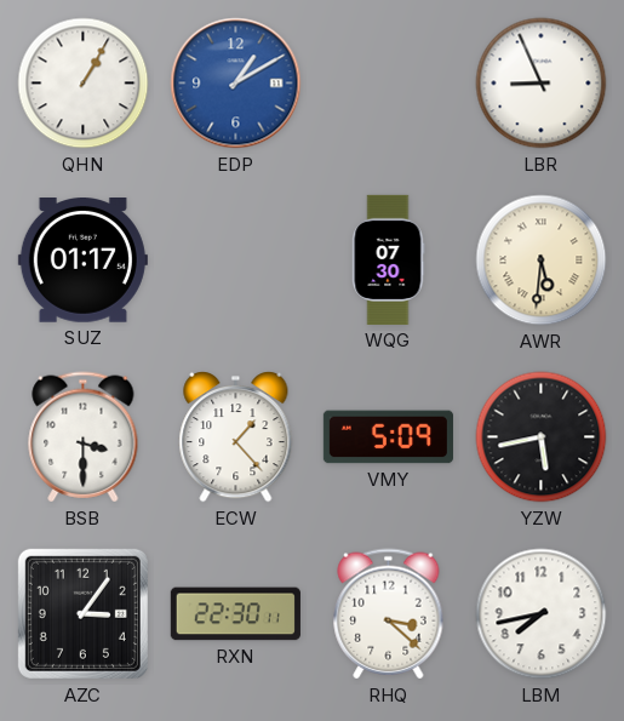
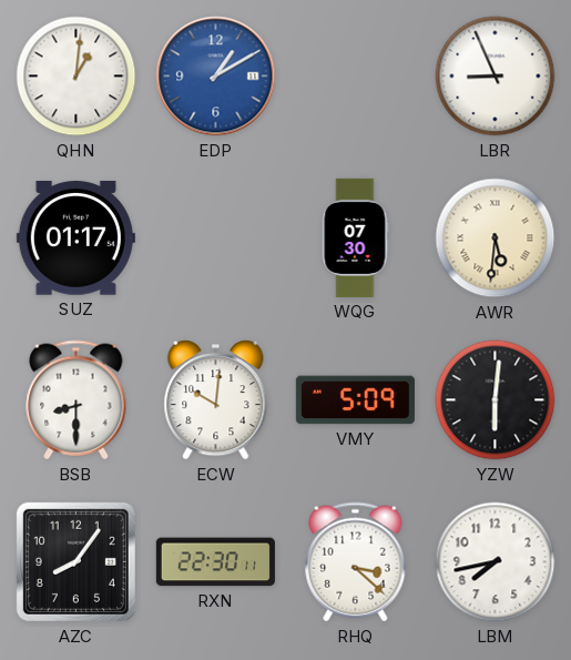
QHN: 1:05 -> 1:01
BSB: 3:30 -> 8:30
ECW: 1:23 -> 10:01
YZW: 5:43 -> 6:01
AZC: 3:06 -> 8:06
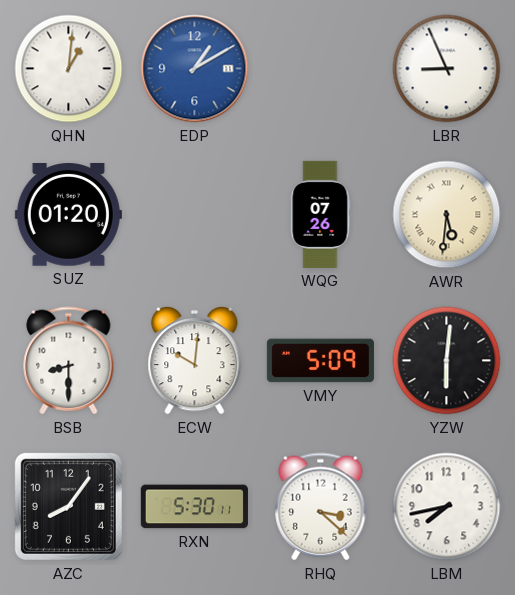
SUZ: 01:17 -> 01:20
WQG: 07:30 -> 07:26
RXN: 22:30 -> 5:30
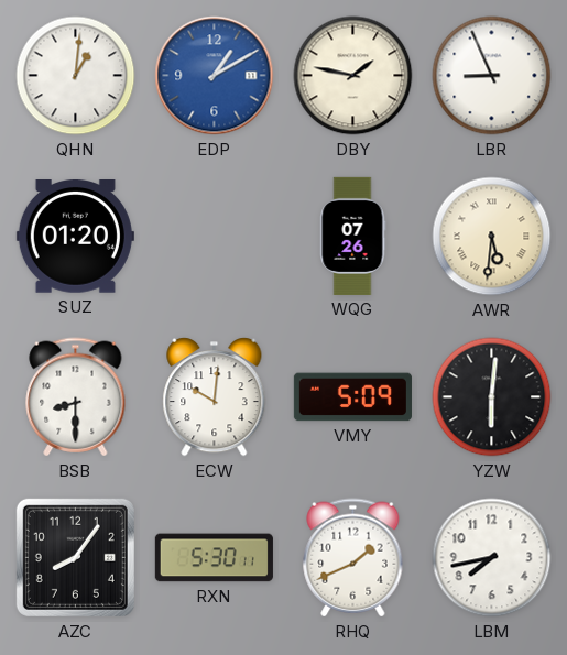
DBY: none -> 1:47
RHQ: 3:22 -> 1:41
